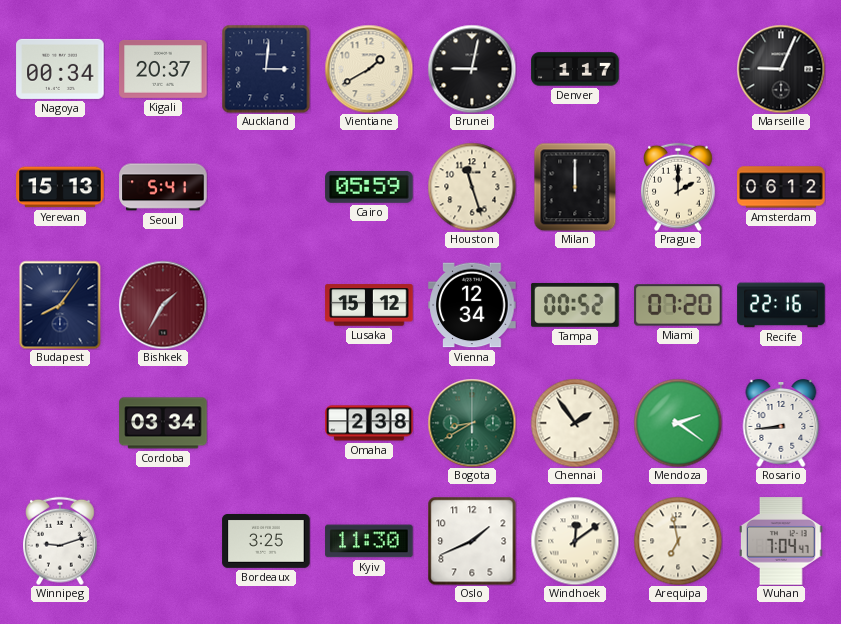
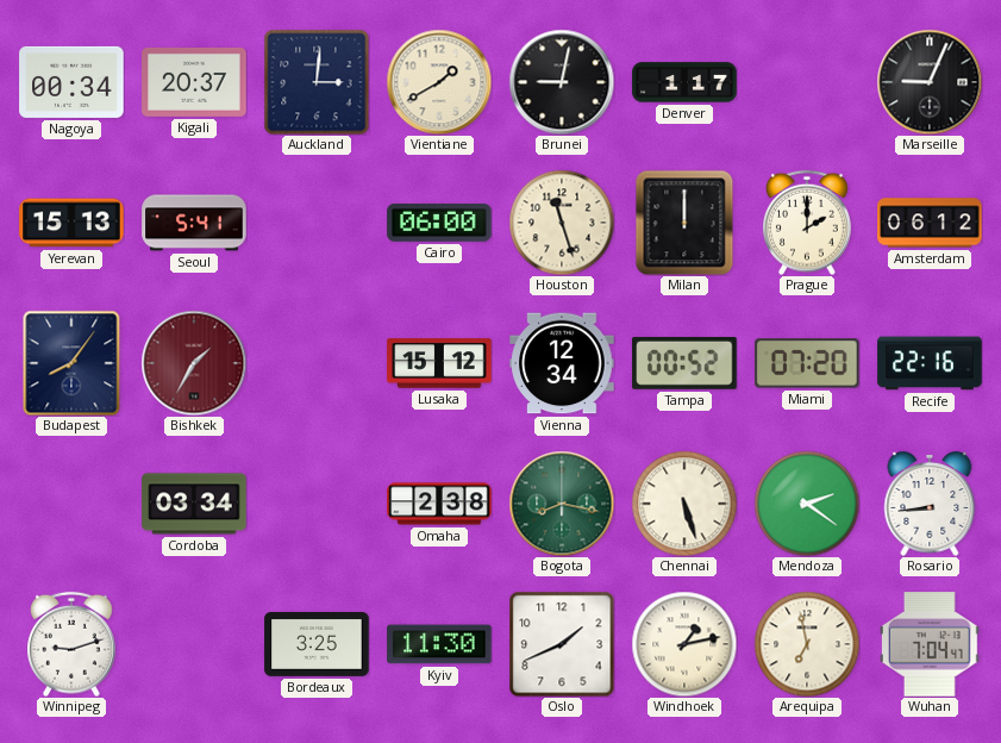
Cairo: 05:59 -> 06:00
Bogota: 8:40 -> 8:17
Chennai: 1:54 -> 5:27
Windhoek: 12:09 -> 1:13
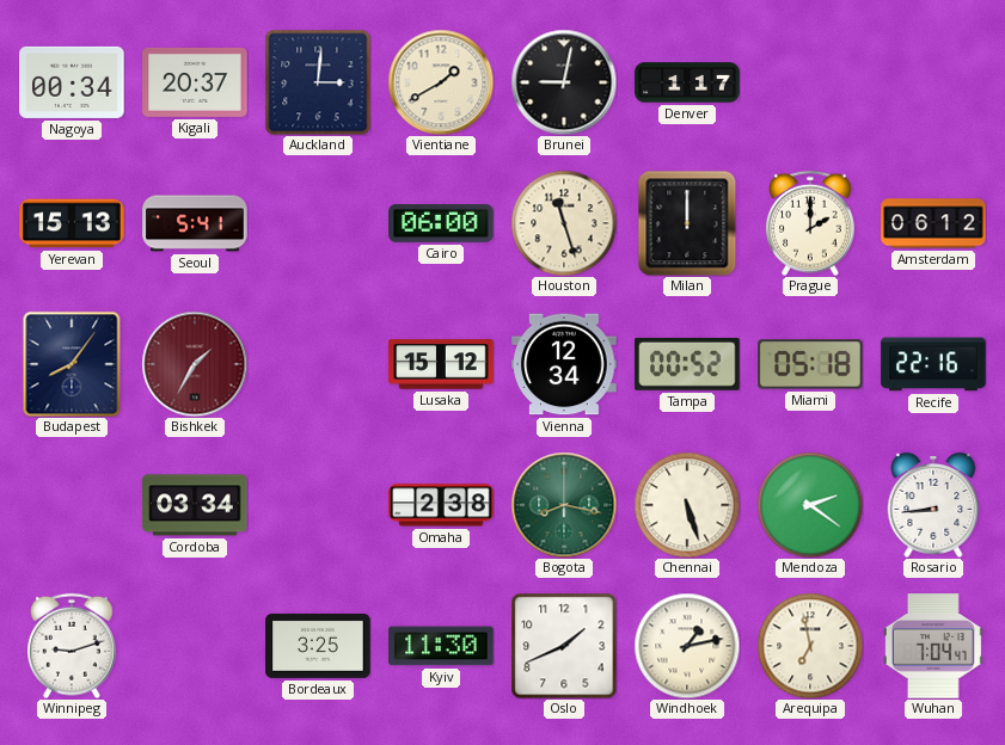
Marseille: 9:04 -> none
Miami: 07:20 -> 05:18
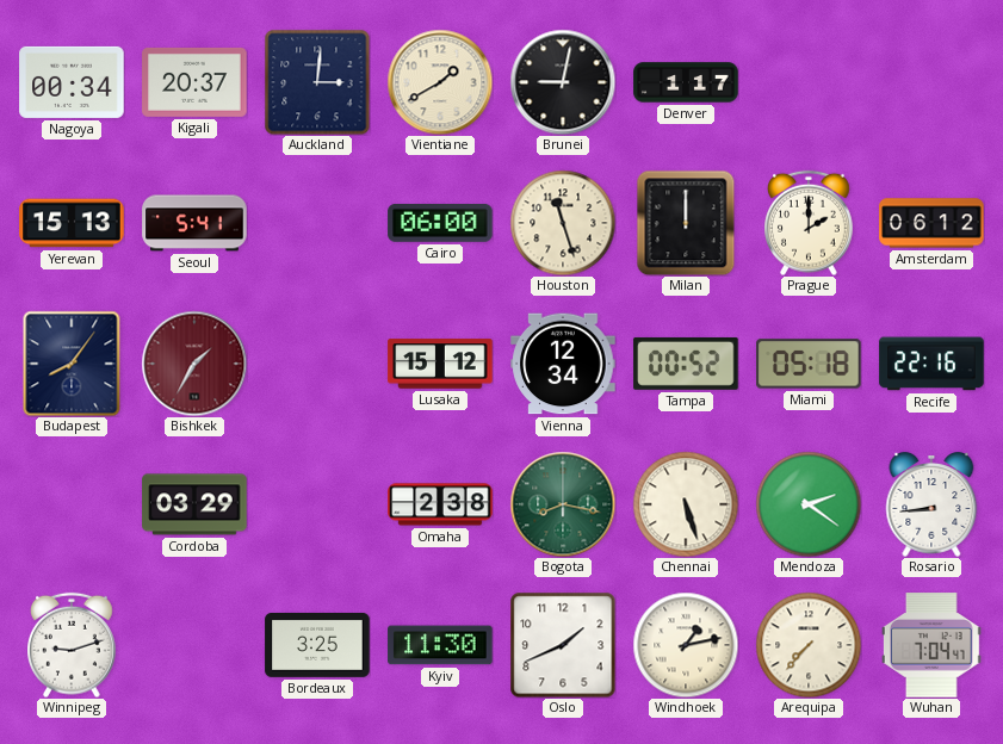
Cordoba: 03:34 -> 03:29
Arequipa: 6:58 -> 7:37
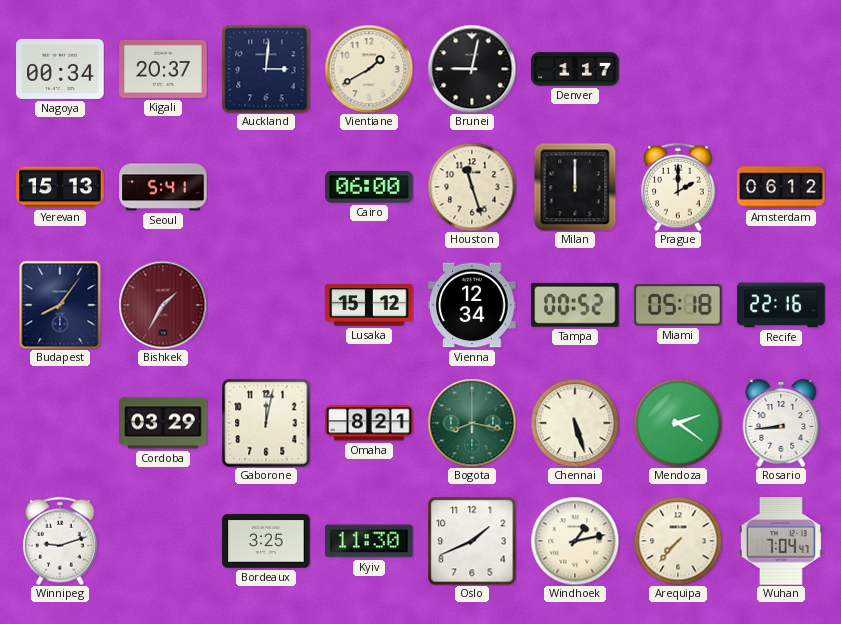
Gaborone: none -> 12:02
Omaha: 2:38 -> 8:21
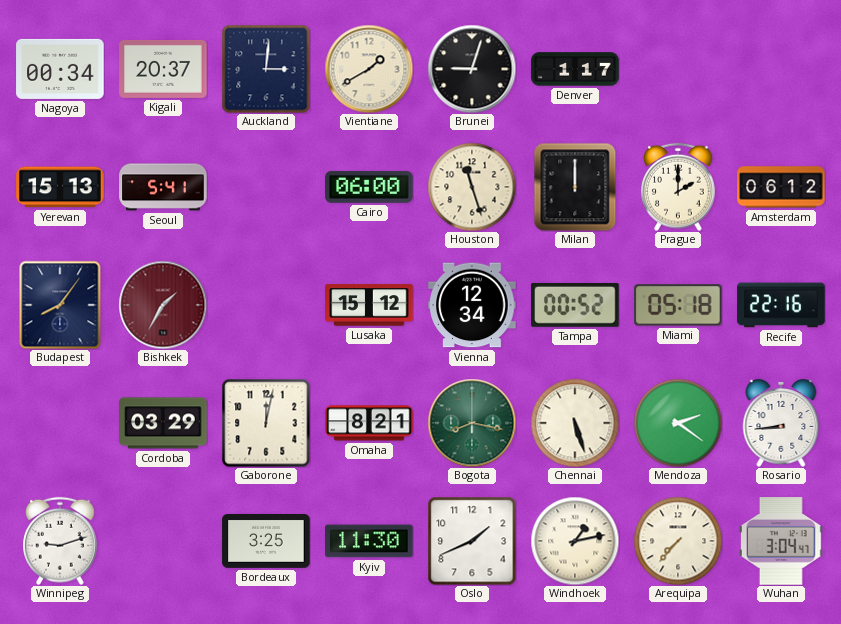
Brunei: 9:02 -> 9:03
Wuhan: 7:04 -> 3:04
